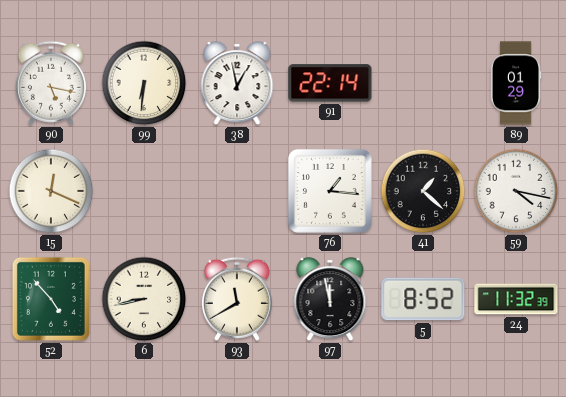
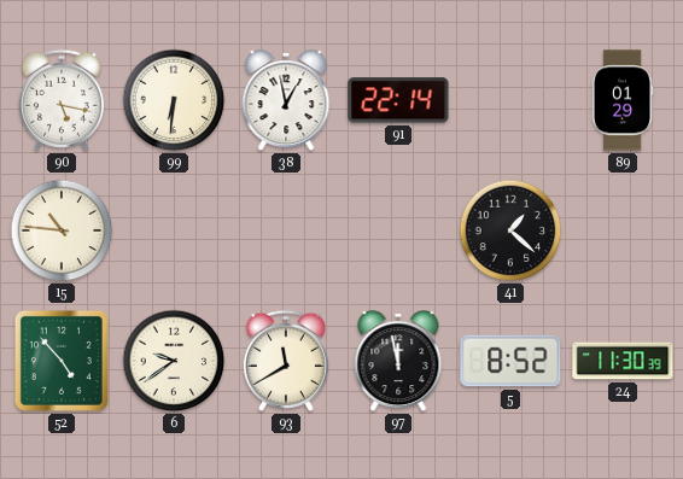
15: 12:19 -> 10:46
76: 1:16 -> none
59: 4:17 -> none
6: 8:43 -> 9:39
24: 11:32 -> 11:30
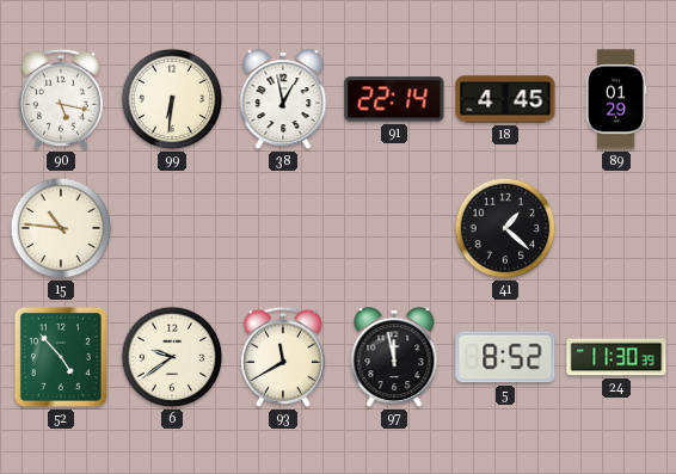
18: none -> 4:45
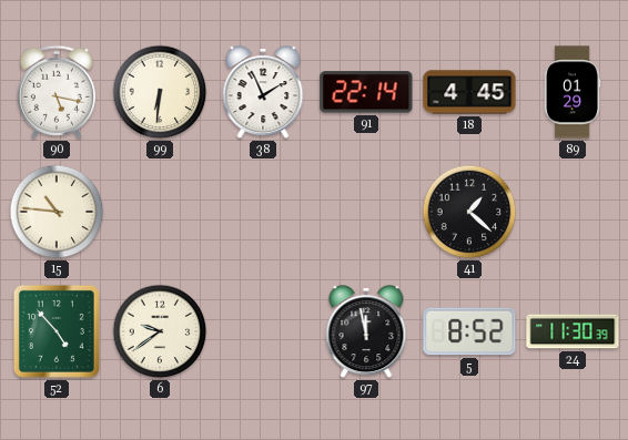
38: 12:58 -> 1:56
93: 11:40 -> none
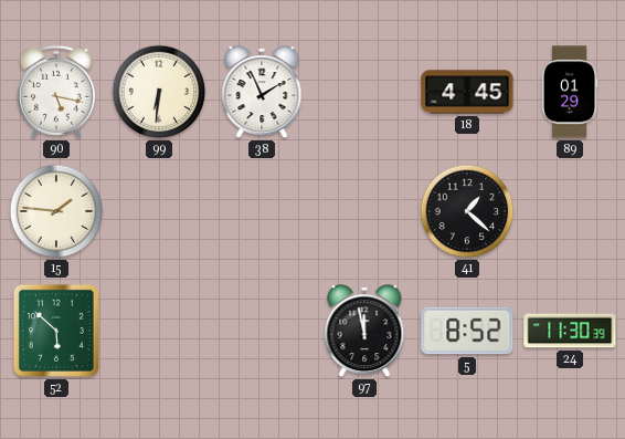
91: 22:14 -> none
15: 10:46 -> 1:46
52: 4:53 -> 5:52
6: 9:39 -> none
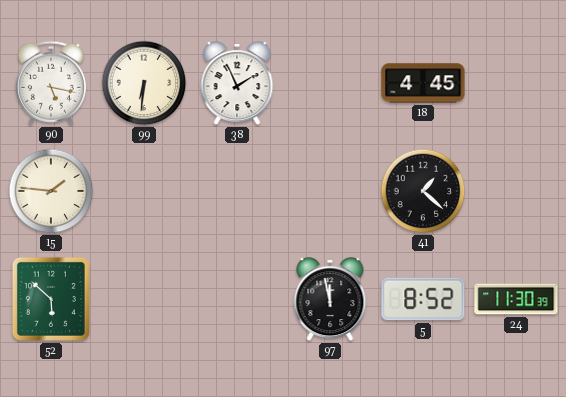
89: 01:29 -> none
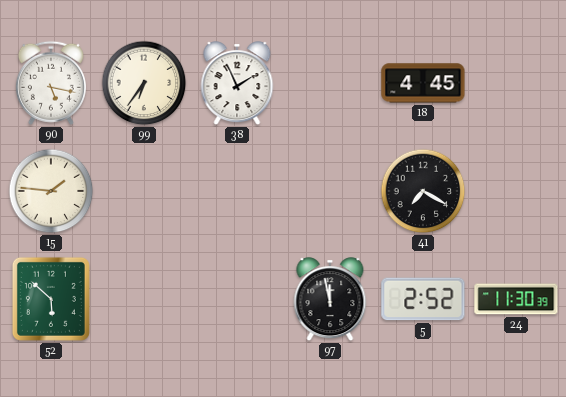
99: 6:31 -> 6:36
41: 1:22 -> 7:20
5: 8:52 -> 2:52
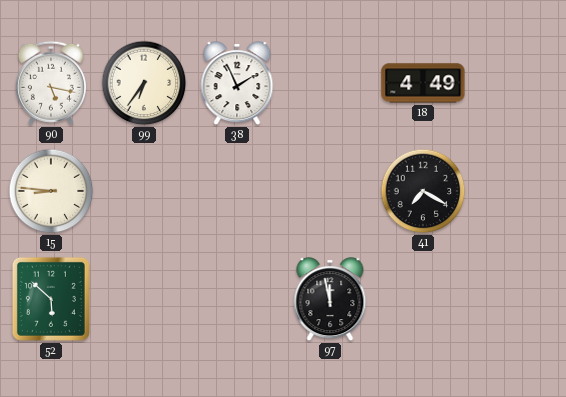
18: 4:45 -> 4:49
15: 1:46 -> 8:46
5: 2:52 -> none
24: 11:30 -> none
